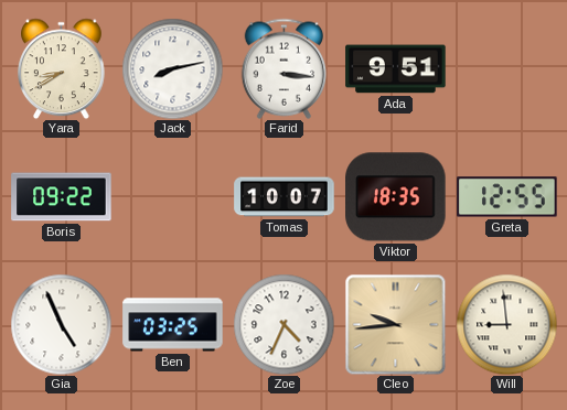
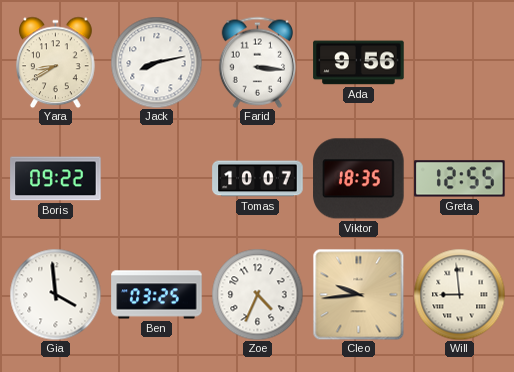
Ada: 9:51 -> 9:56
Gia: 4:56 -> 3:59
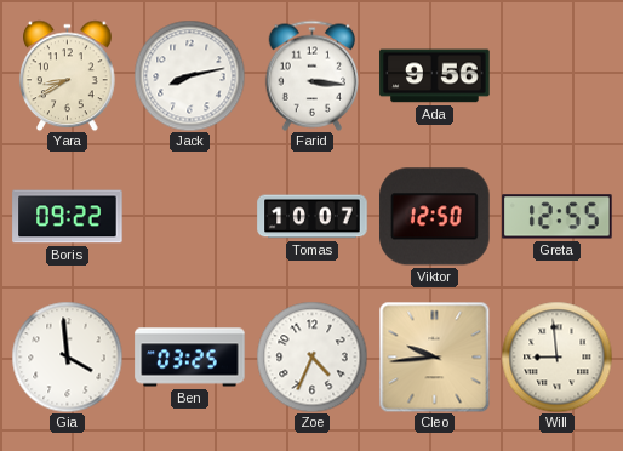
Viktor: 18:35 -> 12:50
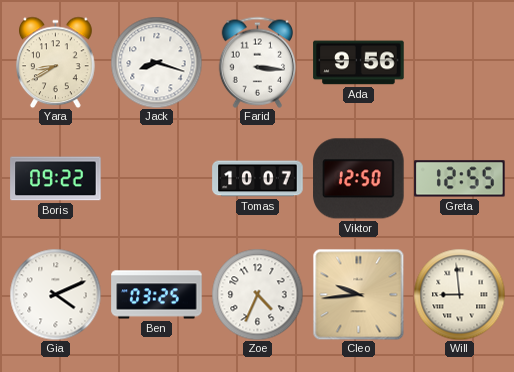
Jack: 8:13 -> 8:18
Gia: 3:59 -> 4:11
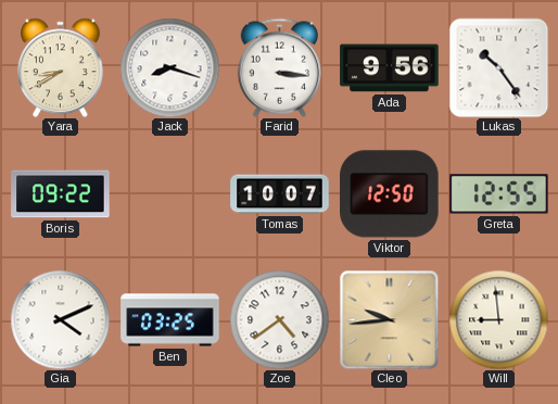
Lukas: none -> 10:24
Zoe: 4:34 -> 4:39
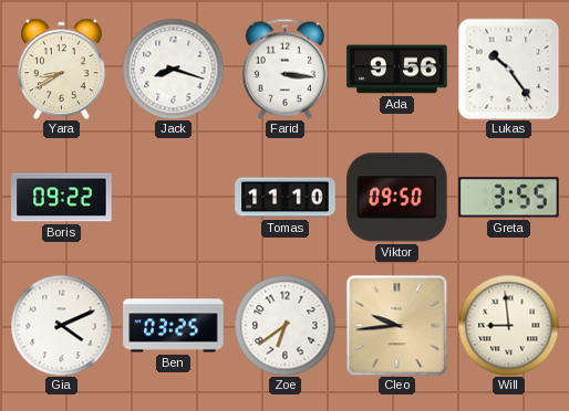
Tomas: 10:07 -> 11:10
Viktor: 12:50 -> 09:50
Greta: 12:55 -> 3:55
Zoe: 4:39 -> 6:39
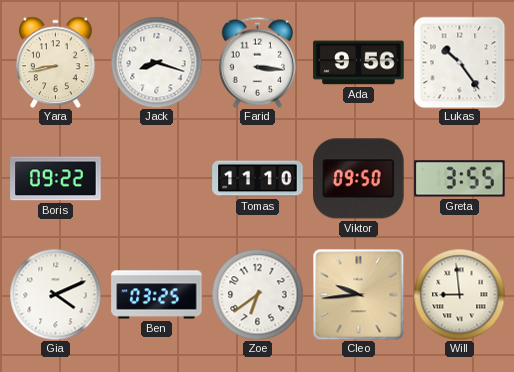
Yara: 8:40 -> 8:43
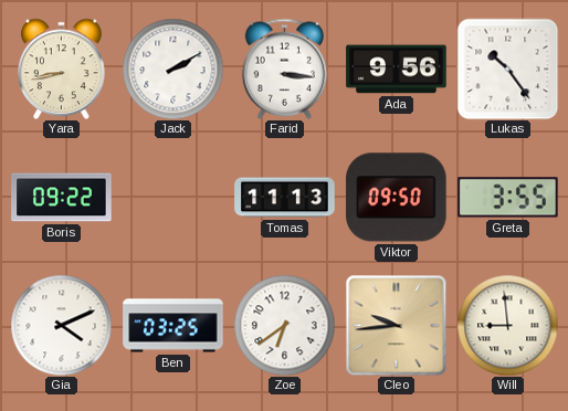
Jack: 8:18 -> 2:10
Tomas: 11:10 -> 11:13
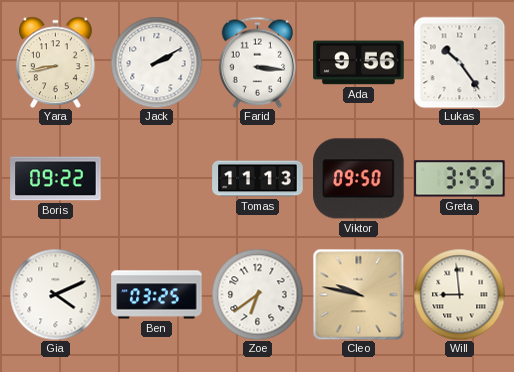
Cleo: 9:44 -> 9:47
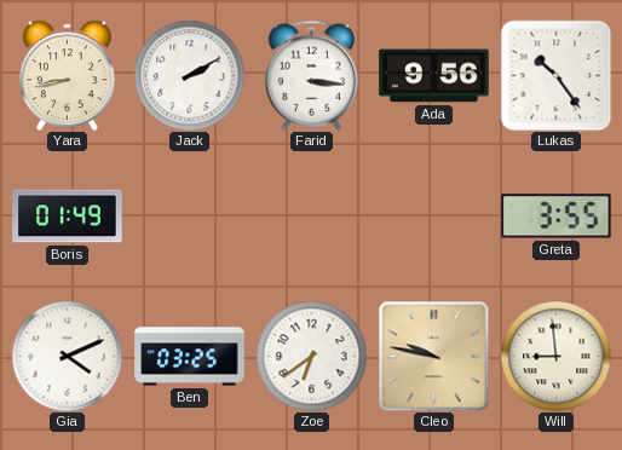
Boris: 09:22 -> 01:49
Tomas: 11:13 -> none
Viktor: 09:50 -> none
